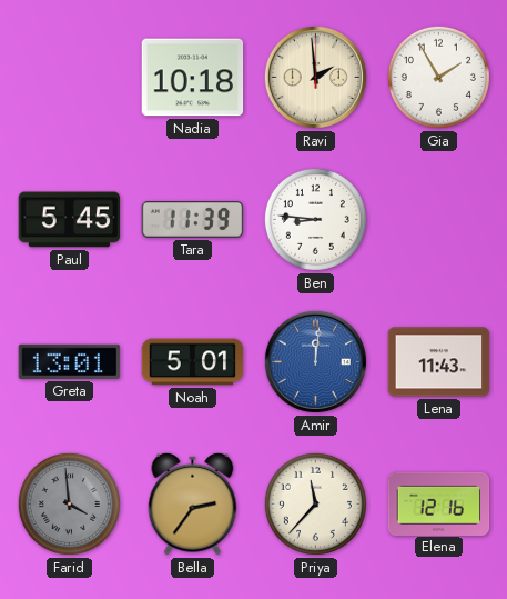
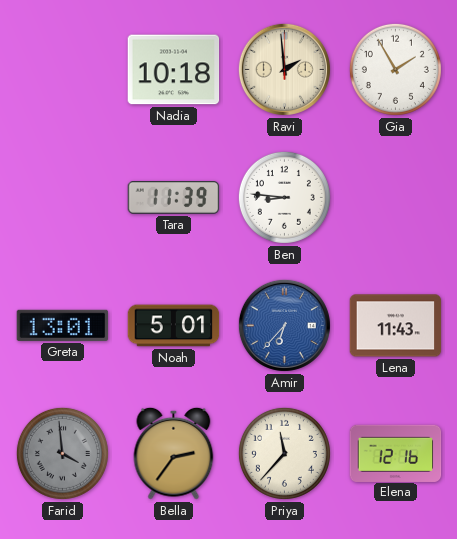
Paul: 5:45 -> none
Amir: 12:01 -> 6:37
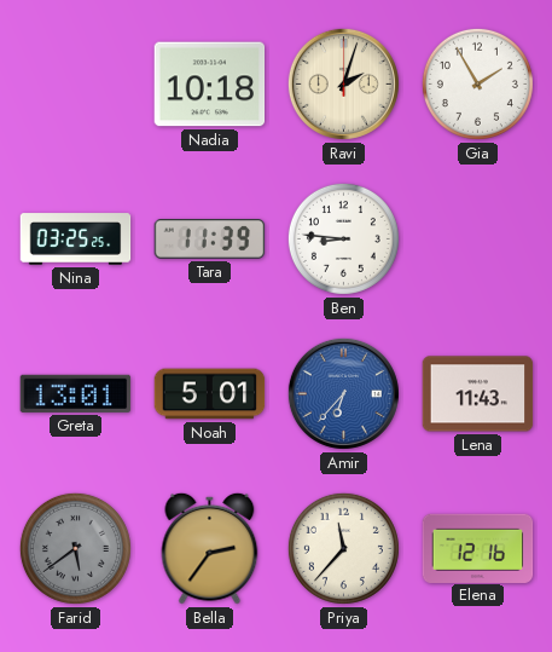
Ravi: 1:59 -> 2:03
Nina: none -> 03:25
Farid: 3:59 -> 5:39
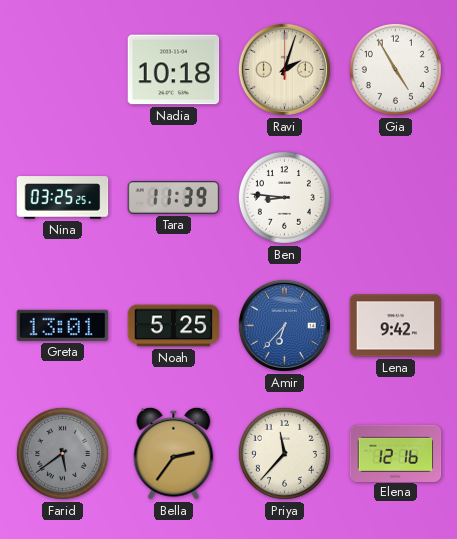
Gia: 1:55 -> 4:55
Noah: 5:01 -> 5:25
Lena: 11:43 -> 9:42
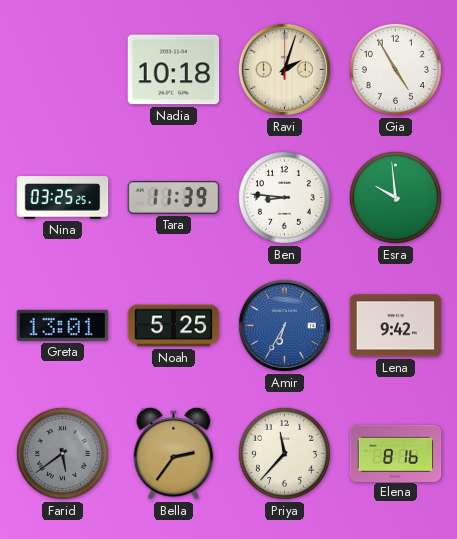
Esra: none -> 9:59
Amir: 6:37 -> 6:35
Elena: 12:16 -> 8:16
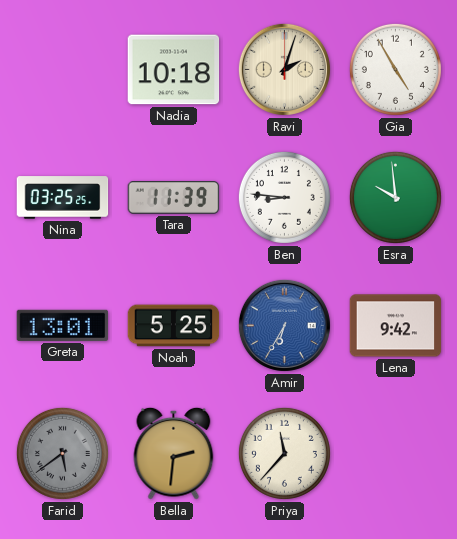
Bella: 2:36 -> 2:31
Elena: 8:16 -> none
